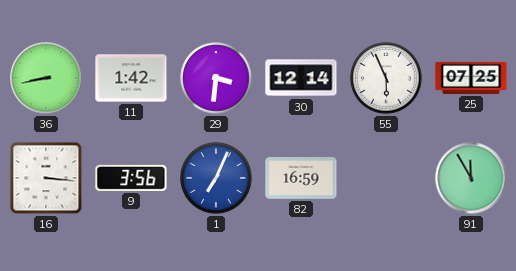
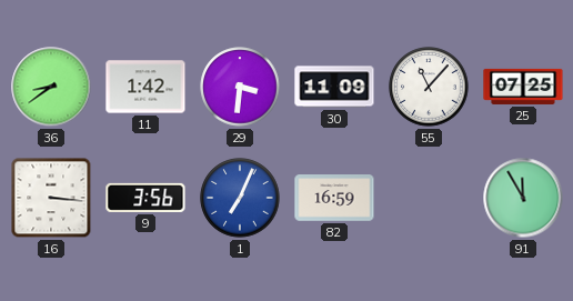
36: 8:43 -> 8:39
30: 12:14 -> 11:09
55: 5:56 -> 11:07
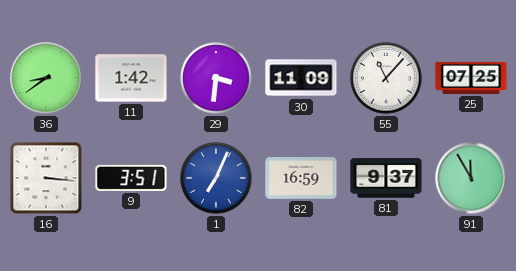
9: 3:56 -> 3:51
81: none -> 9:37
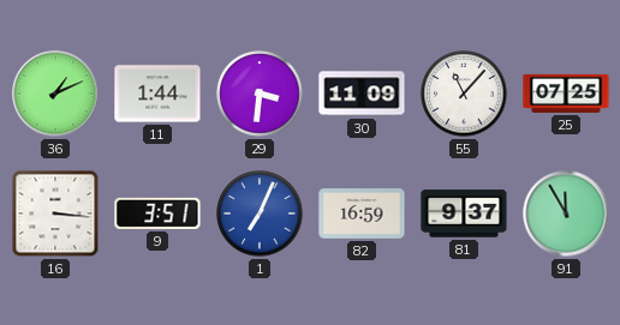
36: 8:39 -> 1:11
11: 1:42 -> 1:44
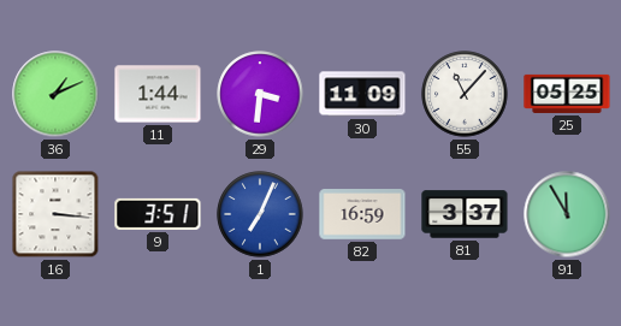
25: 07:25 -> 05:25
81: 9:37 -> 3:37
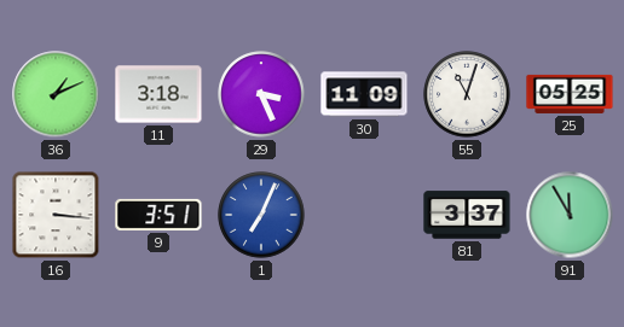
11: 1:44 -> 3:18
29: 3:31 -> 3:26
55: 11:07 -> 11:03
82: 16:59 -> none
